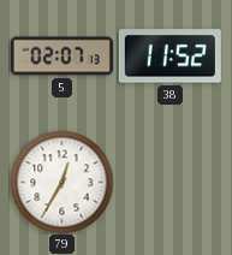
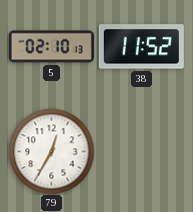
5: 02:07 -> 02:10
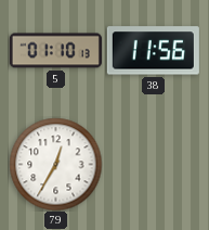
5: 02:10 -> 01:10
38: 11:52 -> 11:56
